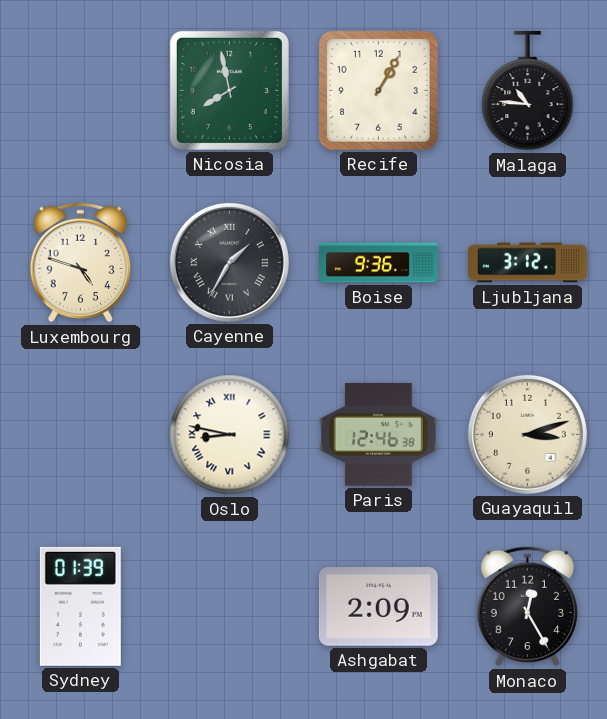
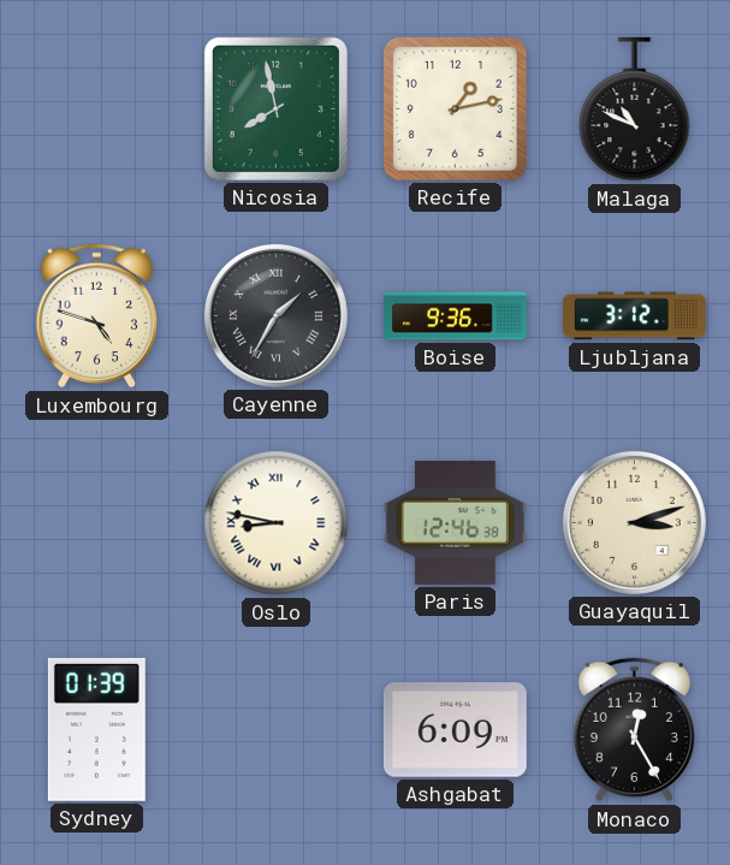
Recife: 1:05 -> 1:13
Malaga: 10:46 -> 10:49
Ashgabat: 2:09 -> 6:09
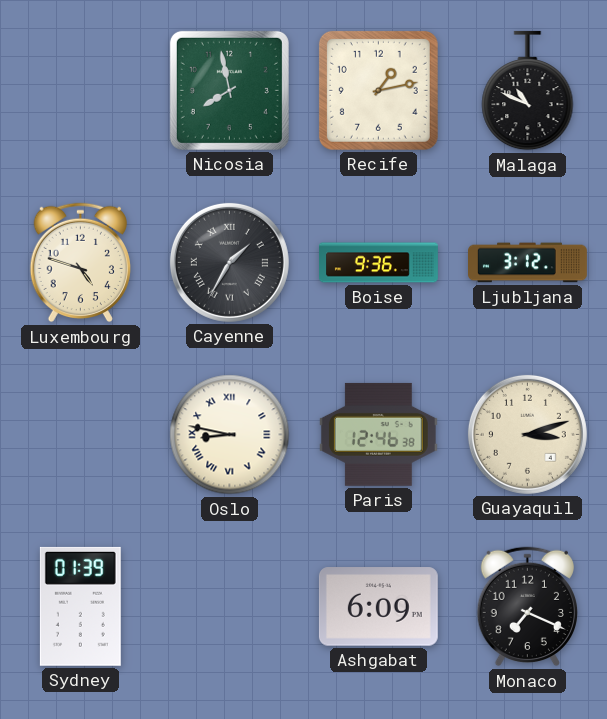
Monaco: 12:25 -> 7:19
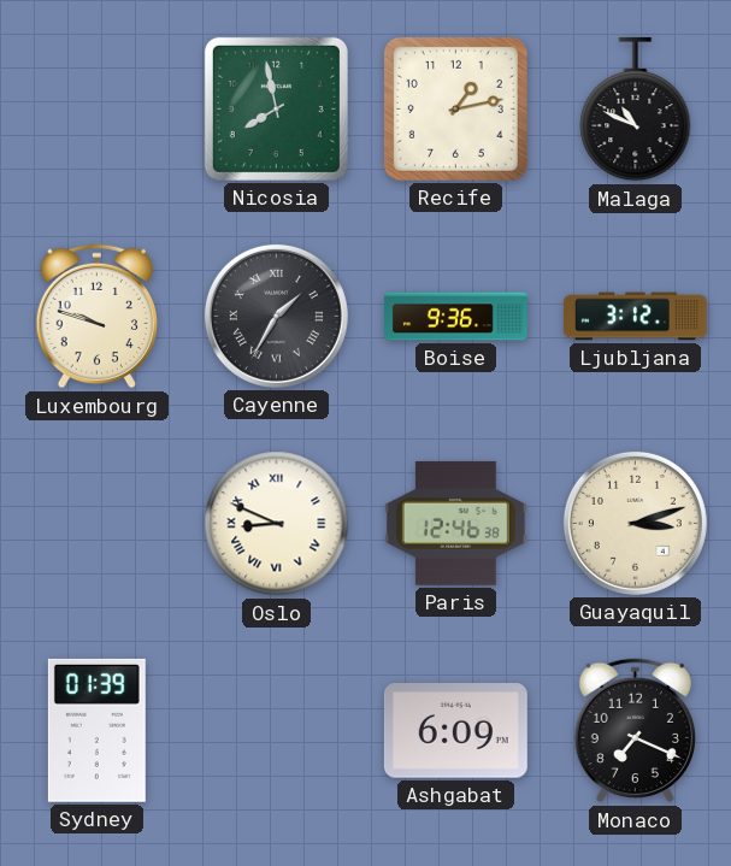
Luxembourg: 4:48 -> 9:48
Oslo: 8:47 -> 8:49
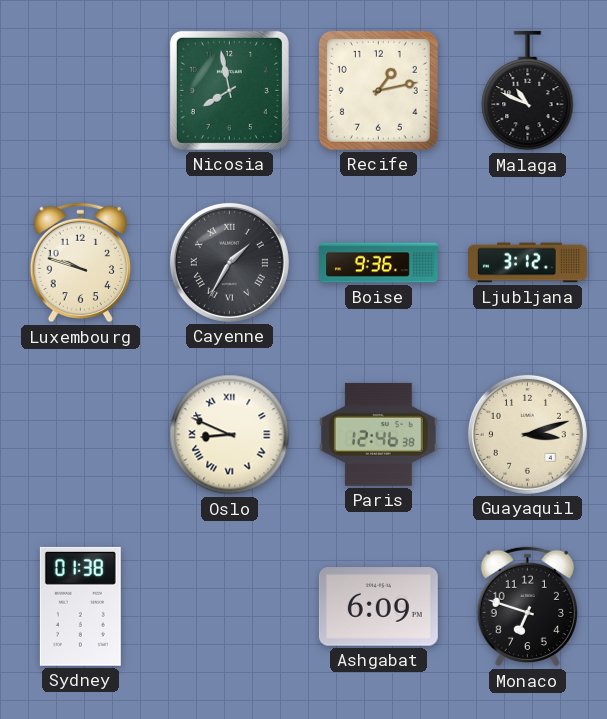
Sydney: 01:39 -> 01:38
Monaco: 7:19 -> 6:48
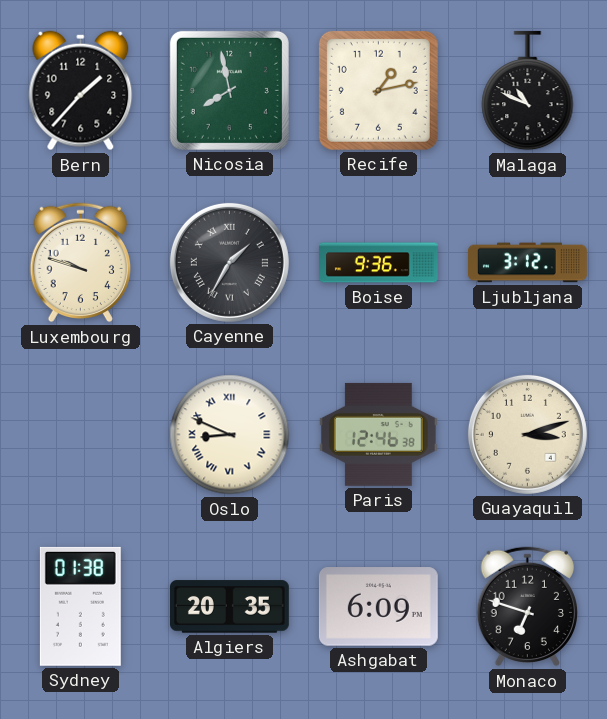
Bern: none -> 1:37
Algiers: none -> 20:35
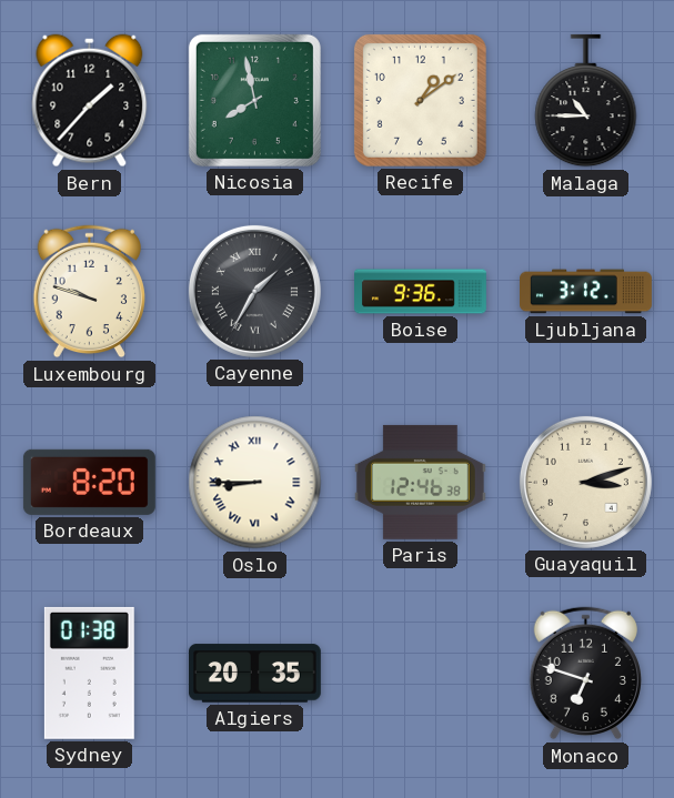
Recife: 1:13 -> 1:09
Malaga: 10:49 -> 10:45
Bordeaux: none -> 8:20
Oslo: 8:49 -> 8:45
Ashgabat: 6:09 -> none
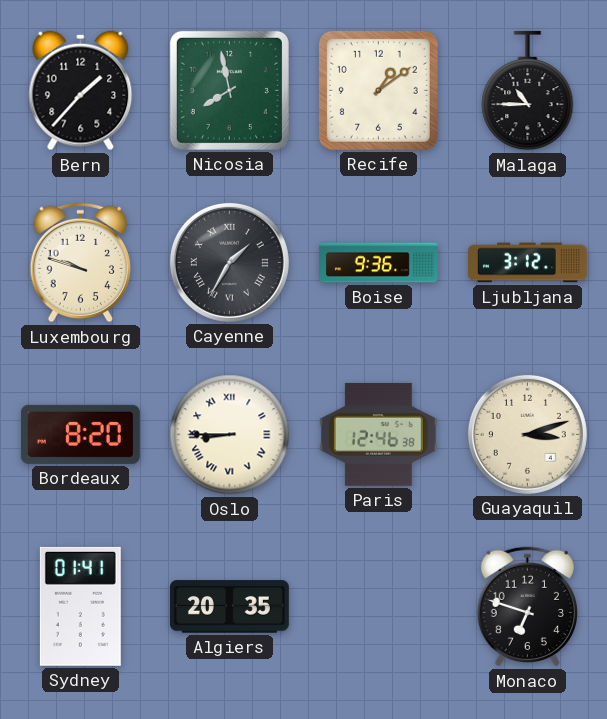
Sydney: 01:38 -> 01:41
